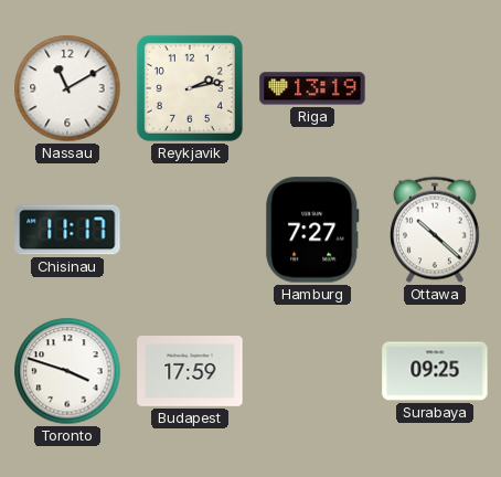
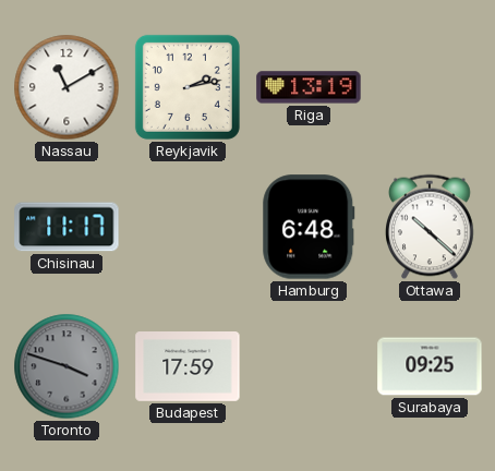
Hamburg: 7:27 -> 6:48
Toronto dial: white -> grey
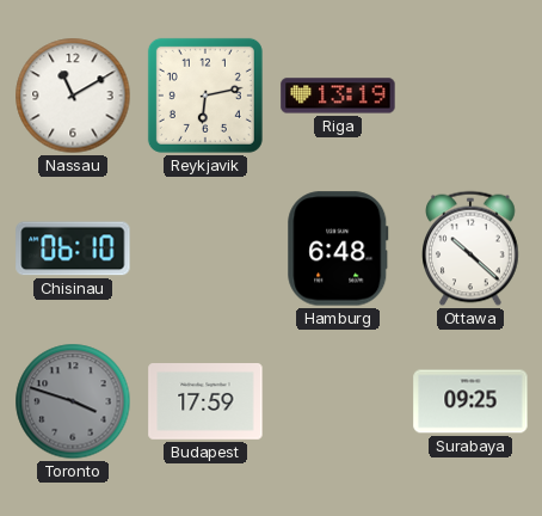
Reykjavik: 2:13 -> 6:13
Chisinau: 11:17 -> 06:10
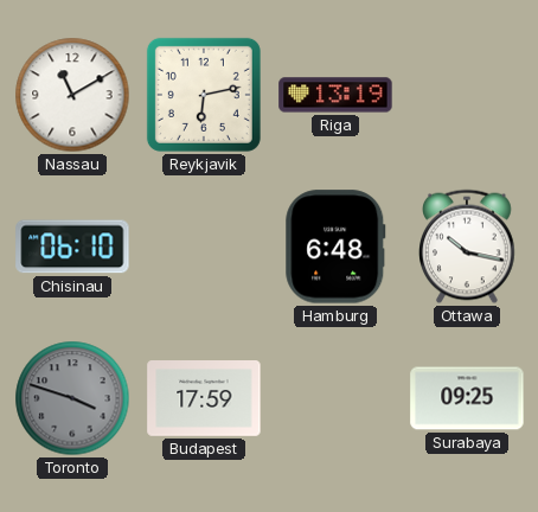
Ottawa: 10:22 -> 10:17
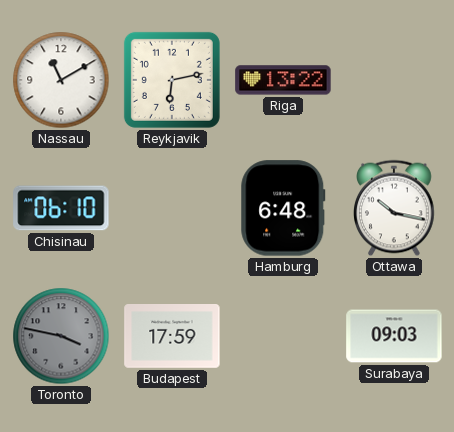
Riga: 13:19 -> 13:22
Toronto: 3:48 -> 3:47
Surabaya: 09:25 -> 09:03
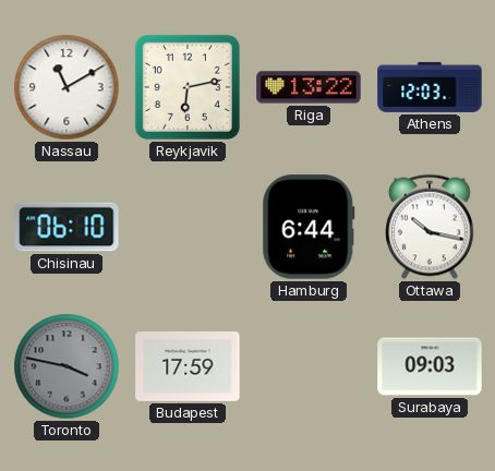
Athens: none -> 12:03
Hamburg: 6:48 -> 6:44
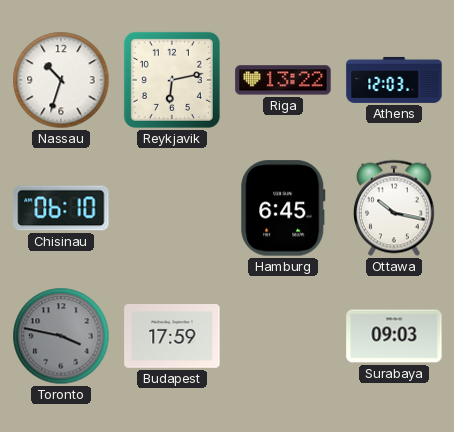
Nassau: 11:10 -> 10:33
Hamburg: 6:44 -> 6:45
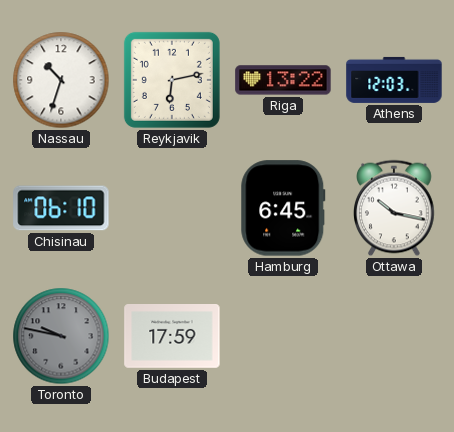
Toronto: 3:47 -> 9:47
Surabaya: 09:03 -> none
